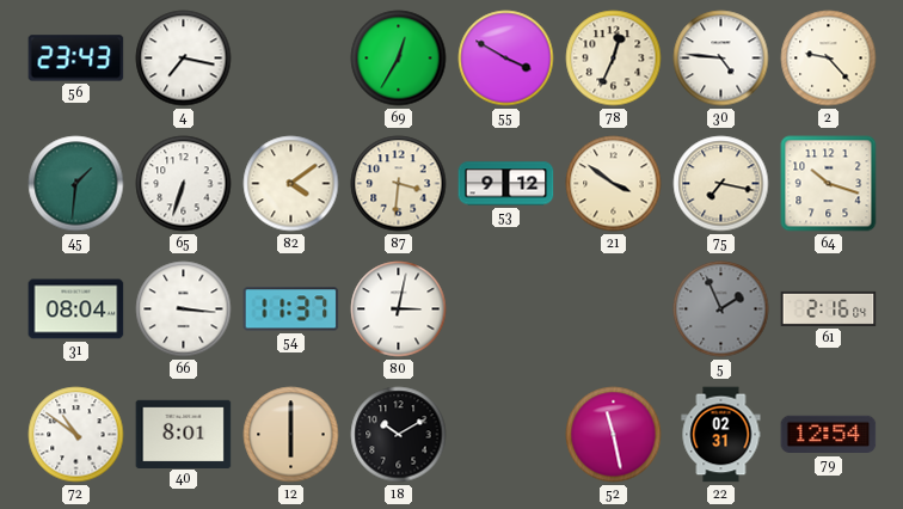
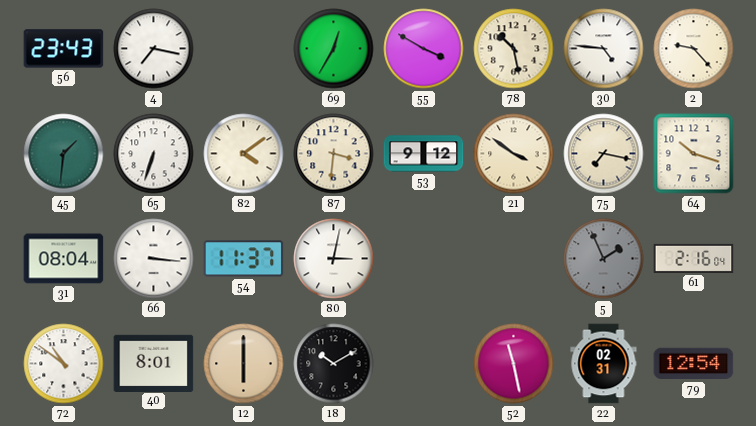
78: 12:34 -> 10:28
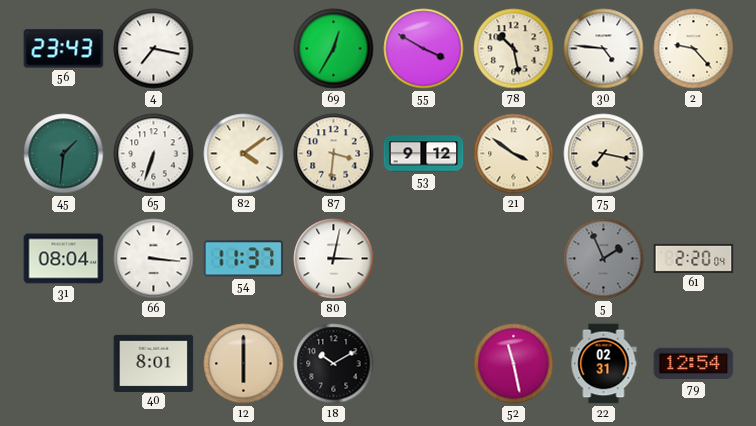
64: 10:18 -> none
61: 2:16 -> 2:20
72: 10:51 -> none
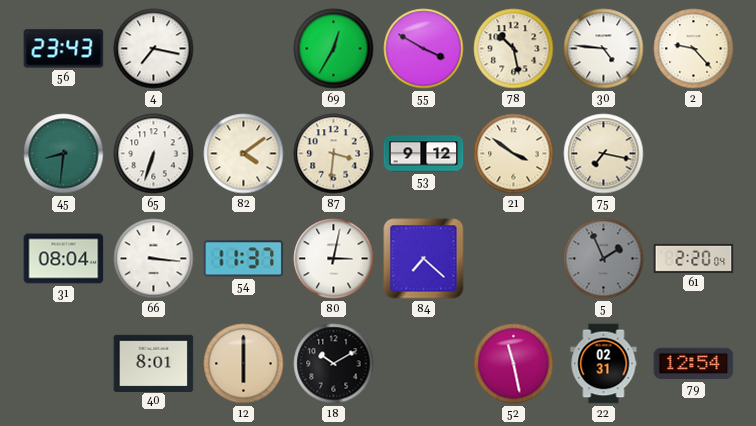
45: 1:31 -> 8:31
84: none -> 7:22
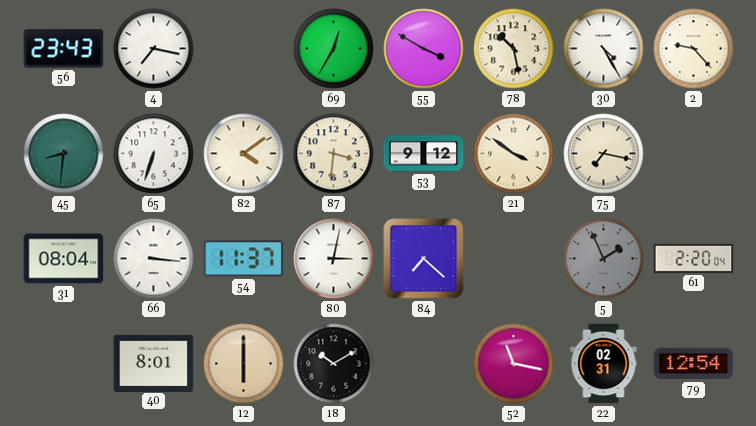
30: 4:46 -> 4:25
52: 11:28 -> 11:17
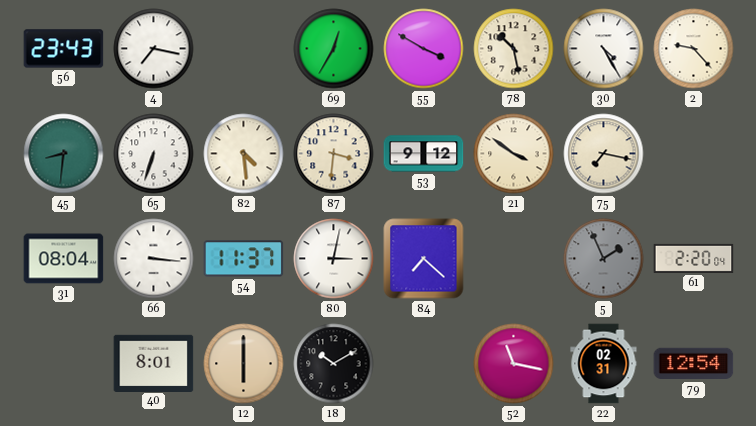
82: 4:09 -> 4:29
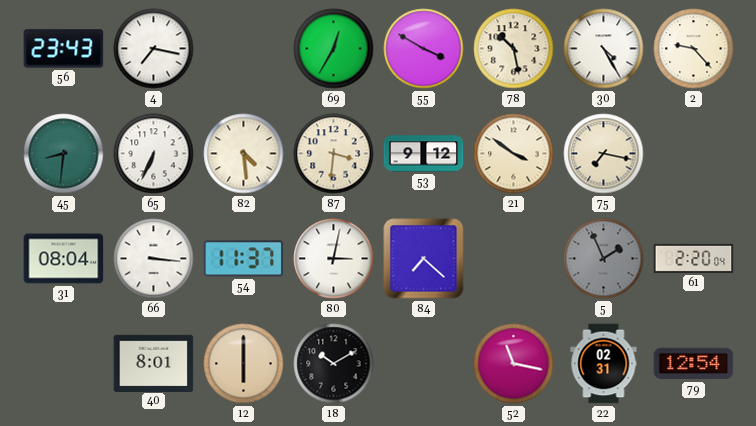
65: 6:33 -> 6:34
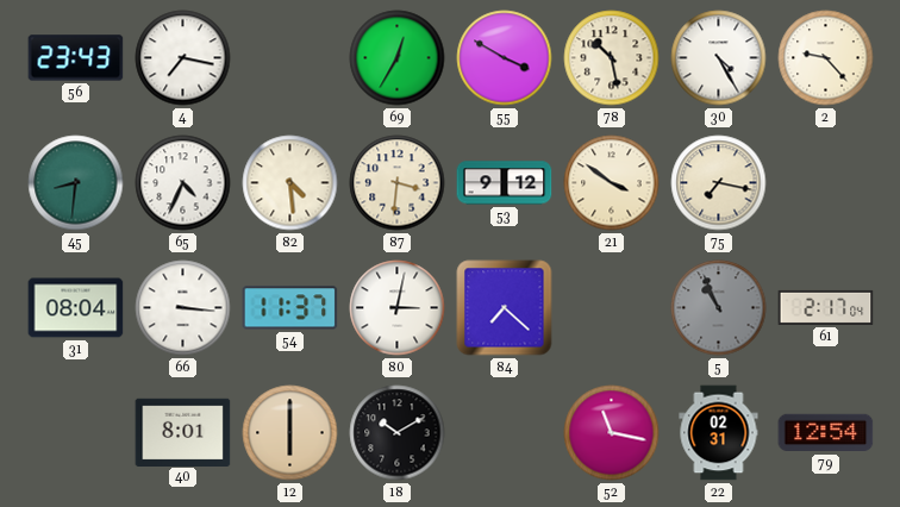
65: 6:34 -> 4:34
5: 1:56 -> 10:56
61: 2:20 -> 2:17
